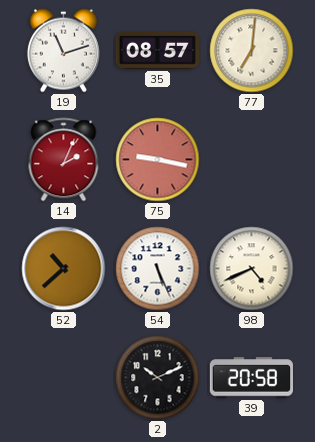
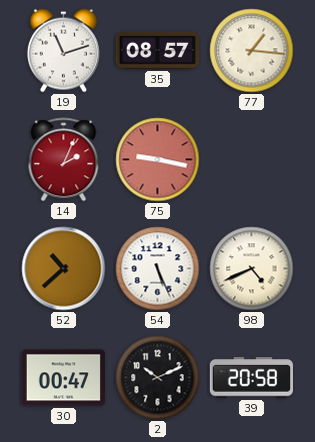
77: 7:01 -> 1:16
30: none -> 00:47
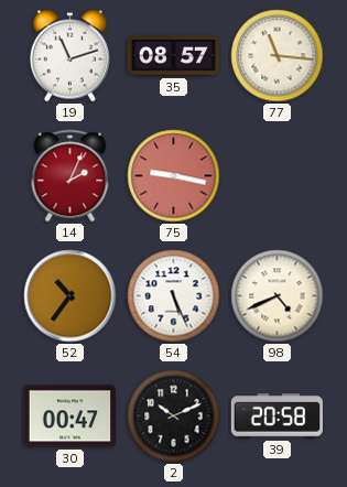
77: 1:16 -> 11:16
52: 10:38 -> 10:36
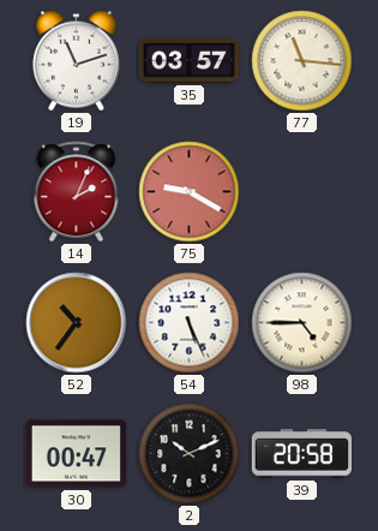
35: 08:57 -> 03:57
75: 9:17 -> 9:20
98: 4:41 -> 4:45
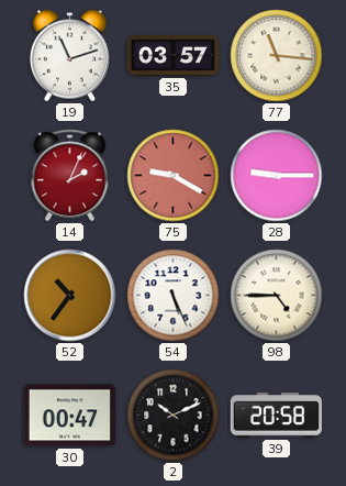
28: none -> 9:15
